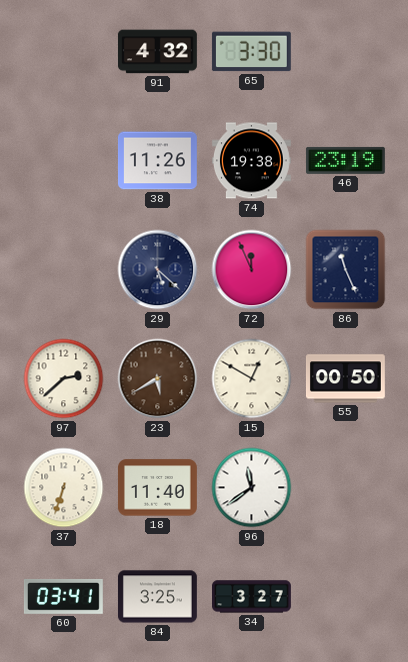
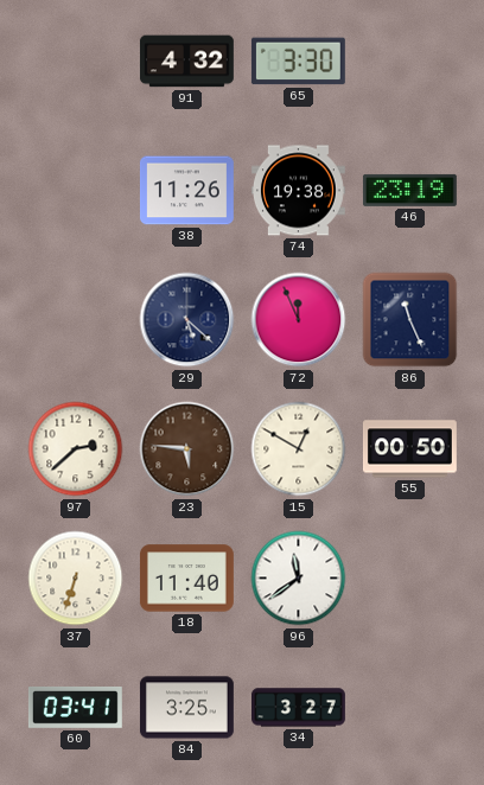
23: 5:40 -> 5:46
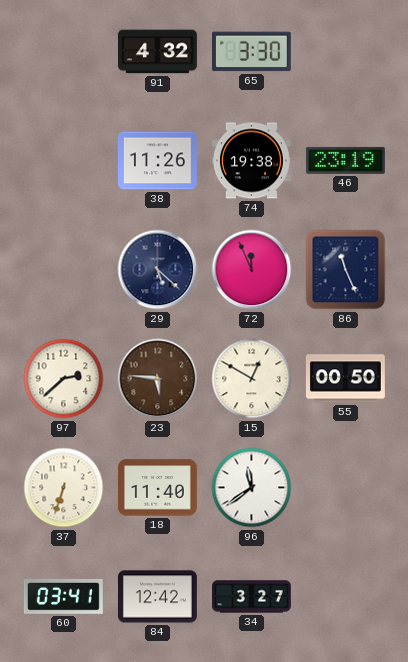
84: 3:25 -> 12:42
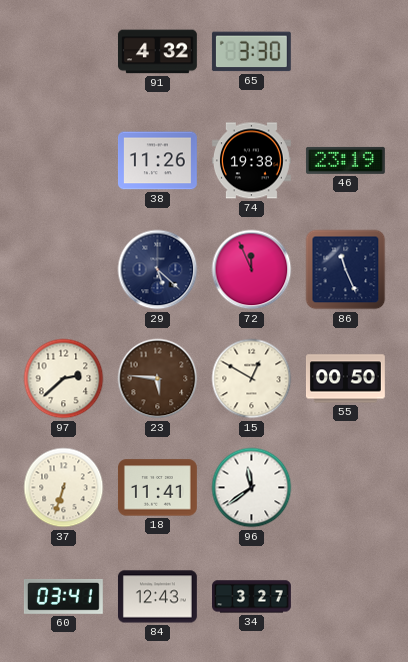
18: 11:40 -> 11:41
84: 12:42 -> 12:43
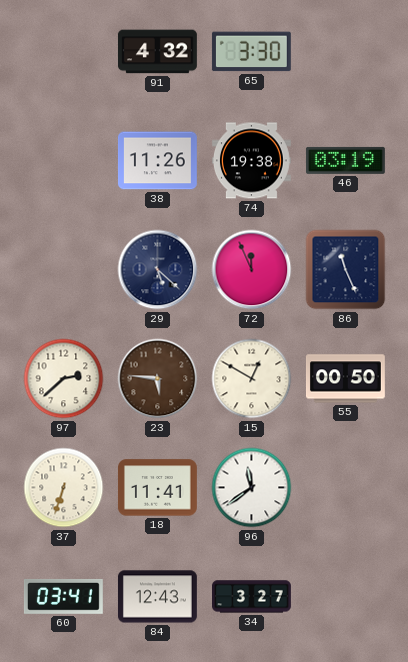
46: 23:19 -> 03:19
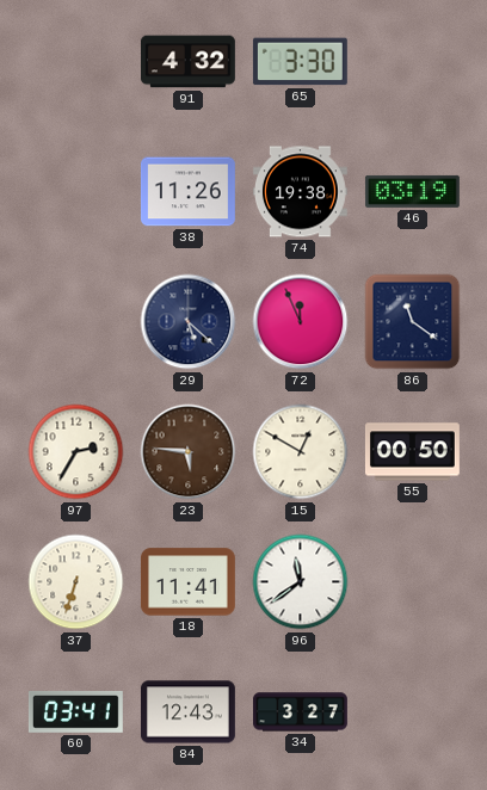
86: 11:26 -> 11:21
97: 2:38 -> 2:35
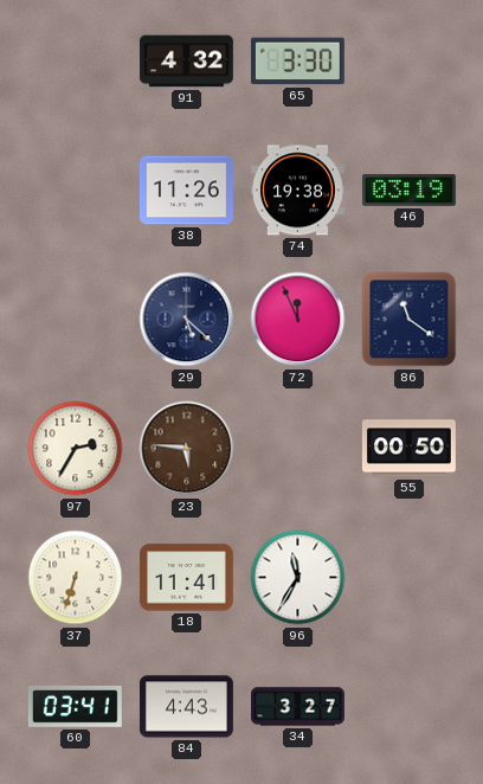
15: 12:50 -> none
96: 11:39 -> 11:35
84: 12:43 -> 4:43
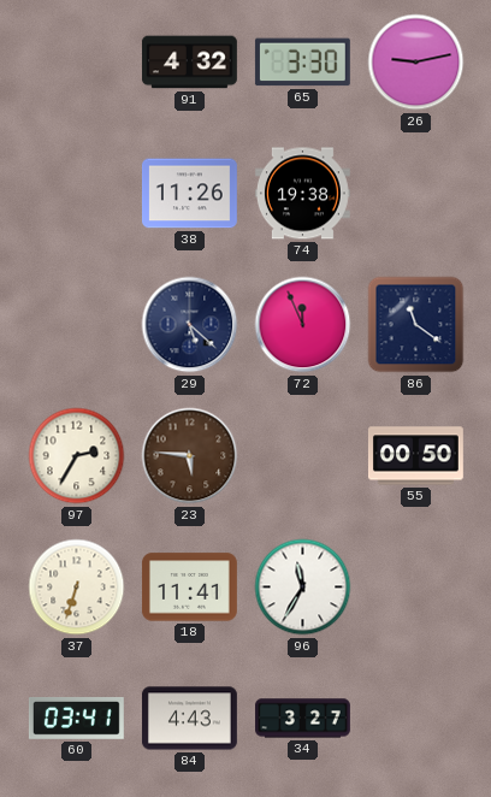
26: none -> 9:13
46: 03:19 -> none
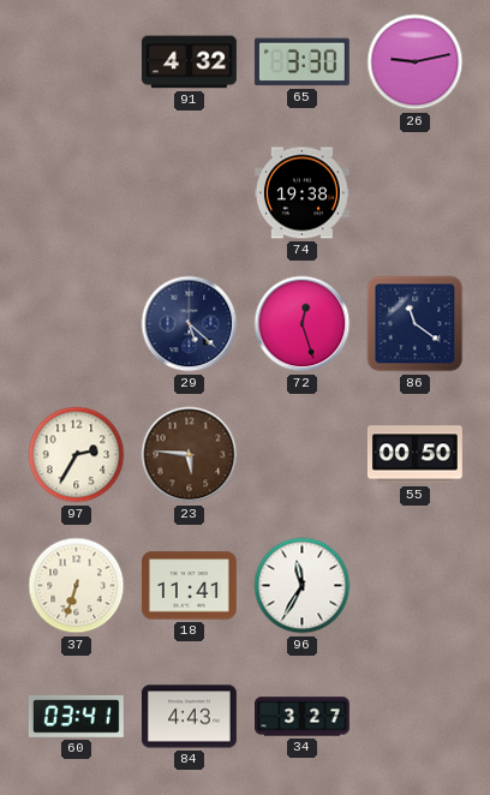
38: 11:26 -> none
72: 11:56 -> 12:27
